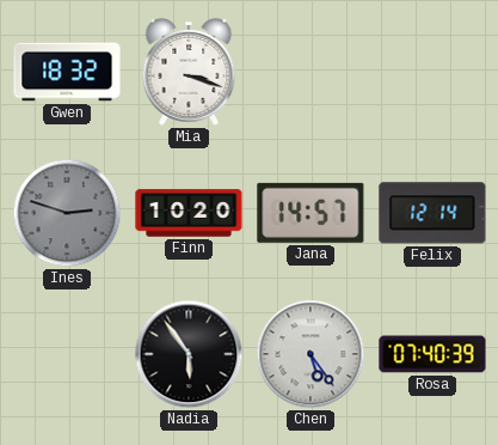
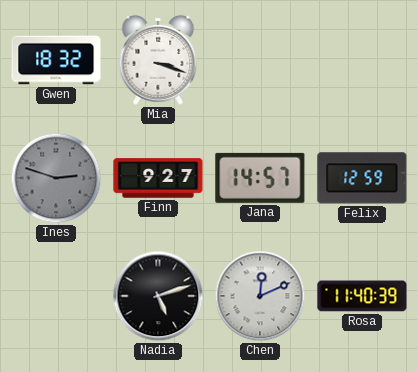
Finn: 10:20 -> 9:27
Felix: 12:14 -> 12:59
Nadia: 5:54 -> 5:12
Chen: 5:24 -> 12:11
Rosa: 07:40 -> 11:40
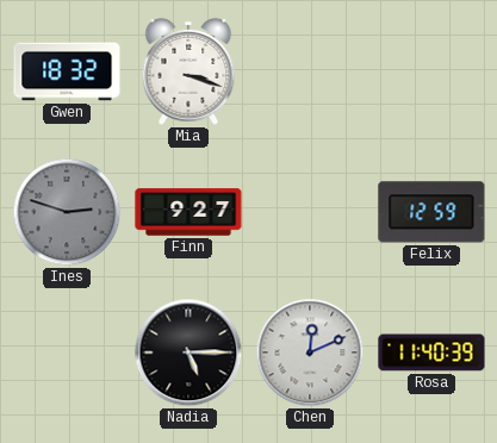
Jana: 14:57 -> none
Nadia: 5:12 -> 5:15
